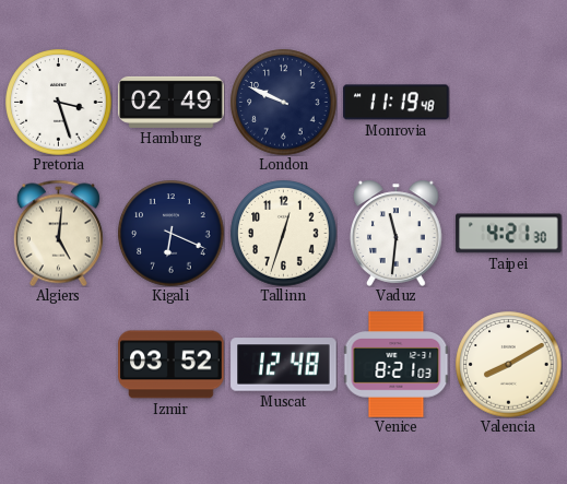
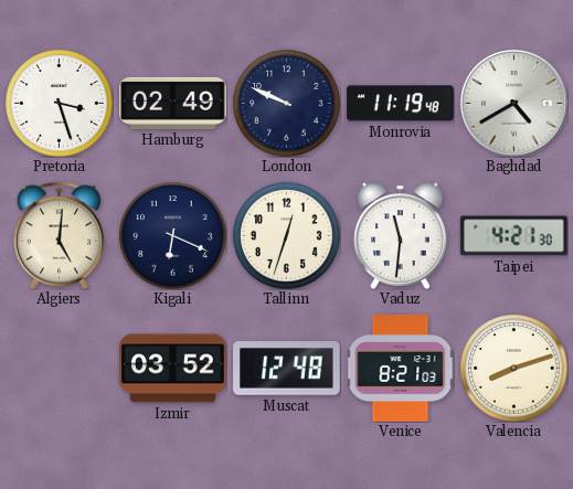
Baghdad: none -> 4:40
Valencia: 8:10 -> 8:12
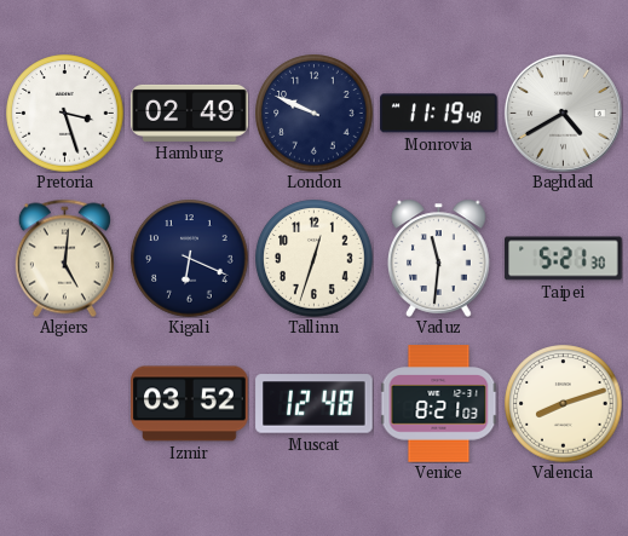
Taipei: 4:21 -> 5:21
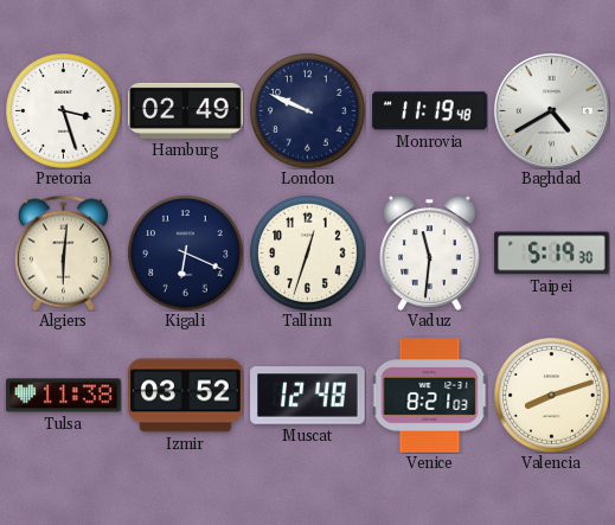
Algiers: 5:01 -> 6:01
Taipei: 5:21 -> 5:19
Tulsa: none -> 11:38
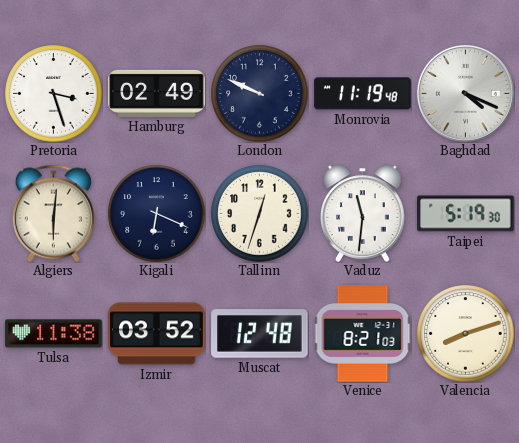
Baghdad: 4:40 -> 4:19
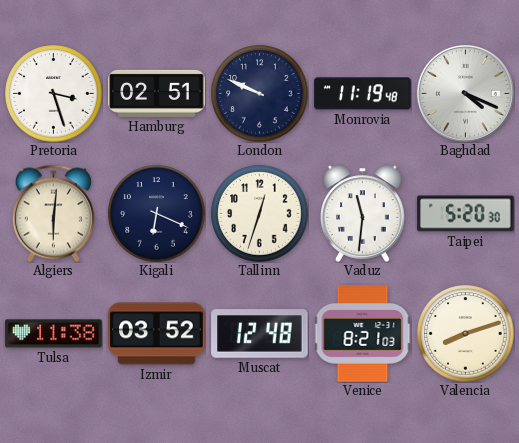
Hamburg: 02:49 -> 02:51
Taipei: 5:19 -> 5:20
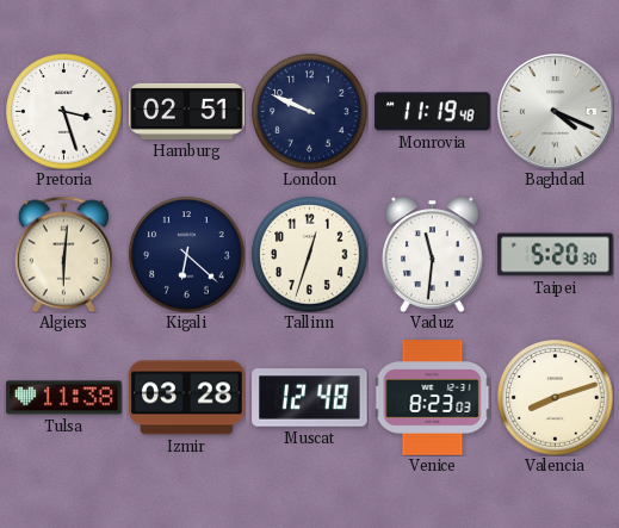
Kigali: 6:19 -> 6:22
Izmir: 03:52 -> 03:28
Venice: 8:21 -> 8:23
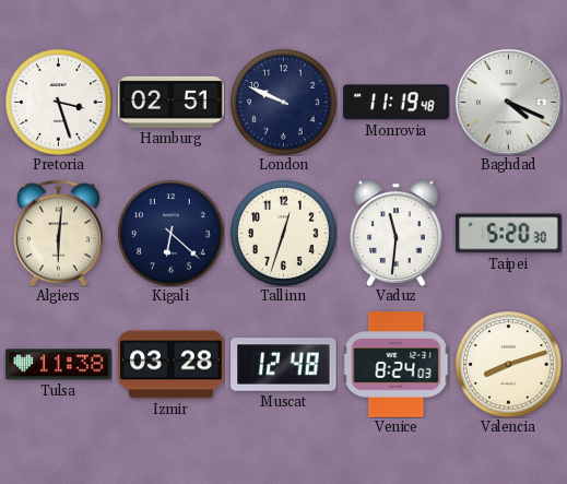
Venice: 8:23 -> 8:24
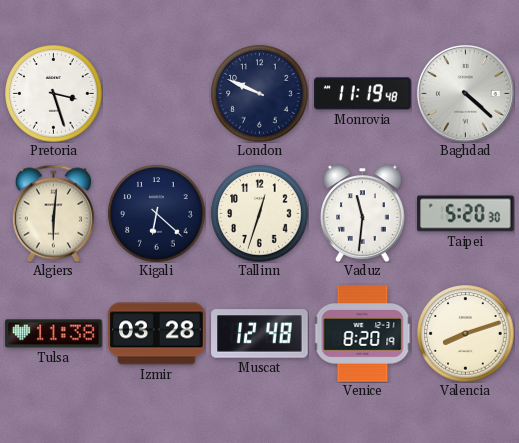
Hamburg: 02:51 -> none
Baghdad: 4:19 -> 4:22
Venice: 8:24 -> 8:20
